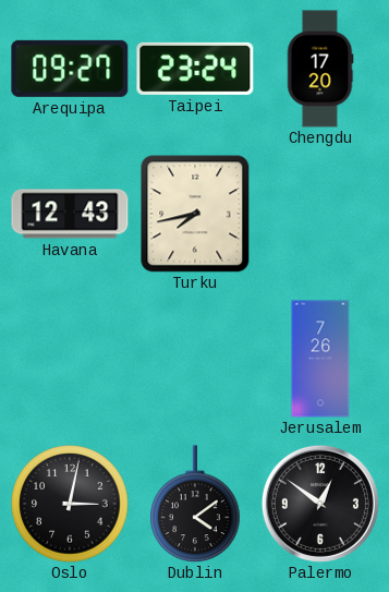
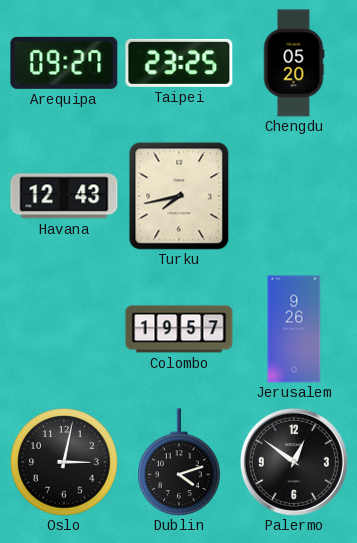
Taipei: 23:24 -> 23:25
Chengdu: 17:20 -> 05:20
Colombo: none -> 19:57
Jerusalem: 7:26 -> 9:26
Dublin: 4:09 -> 4:12
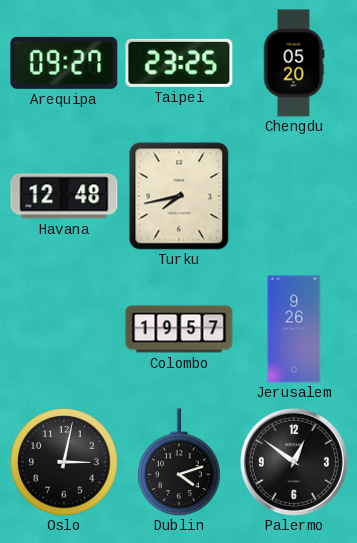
Havana: 12:43 -> 12:48
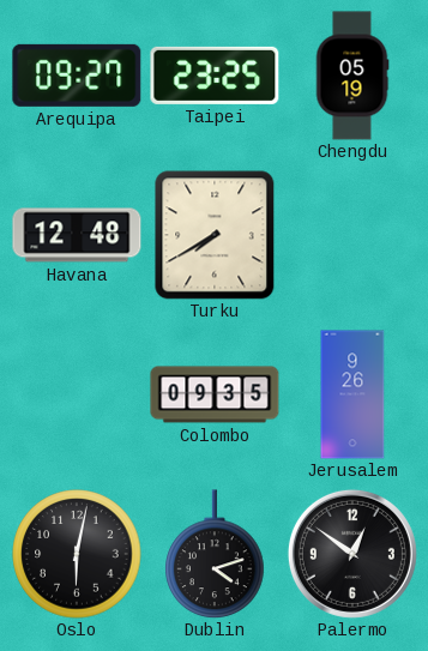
Chengdu: 05:20 -> 05:19
Turku: 7:43 -> 7:40
Colombo: 19:57 -> 09:35
Oslo: 3:02 -> 6:02
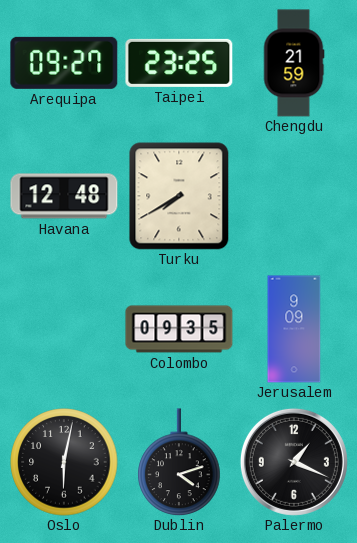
Chengdu: 05:19 -> 21:59
Jerusalem: 9:26 -> 9:09
Palermo: 12:51 -> 1:19
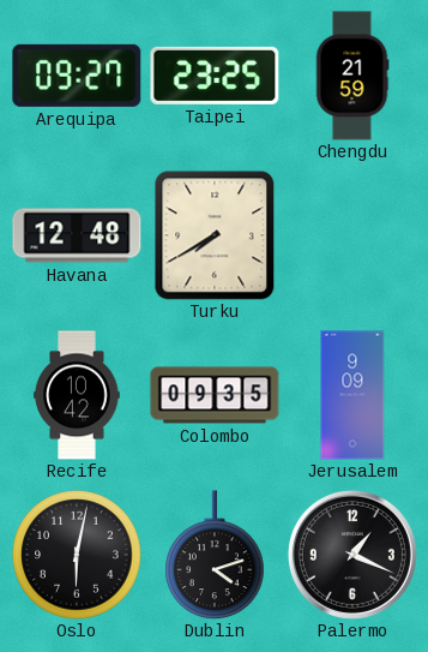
Recife: none -> 10:42
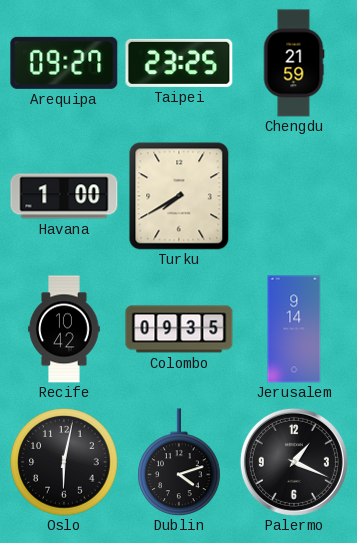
Havana: 12:48 -> 1:00
Jerusalem: 9:09 -> 9:14
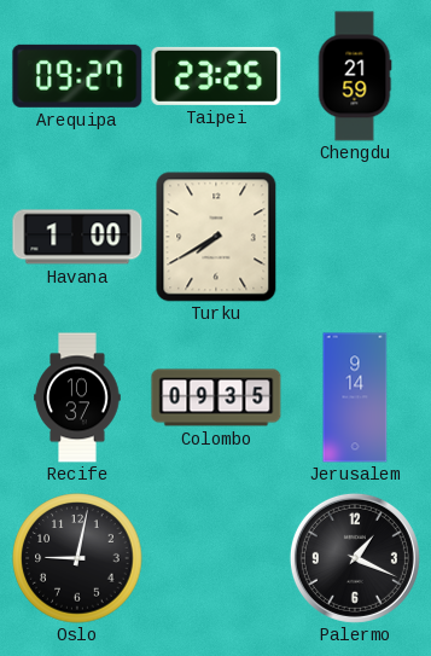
Recife: 10:42 -> 10:37
Oslo: 6:02 -> 9:02
Dublin: 4:12 -> none
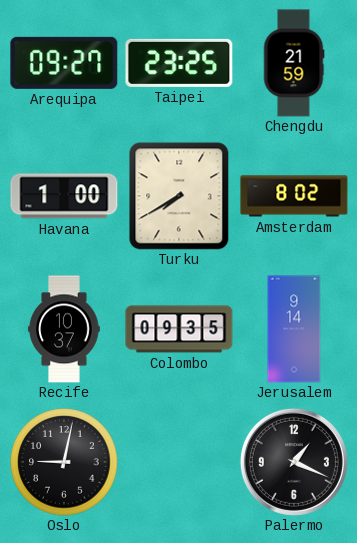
Amsterdam: none -> 8:02
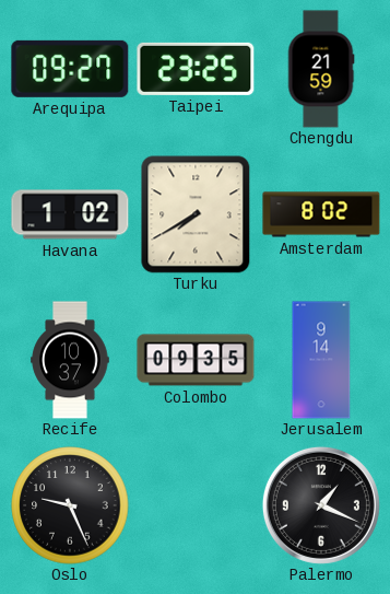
Havana: 1:00 -> 1:02
Oslo: 9:02 -> 9:26
